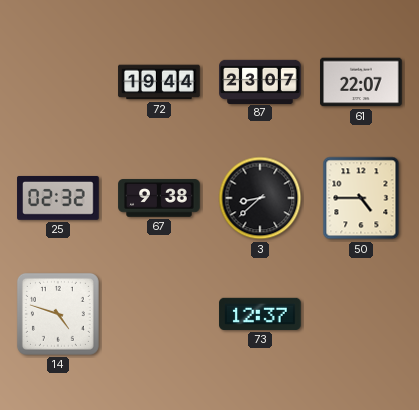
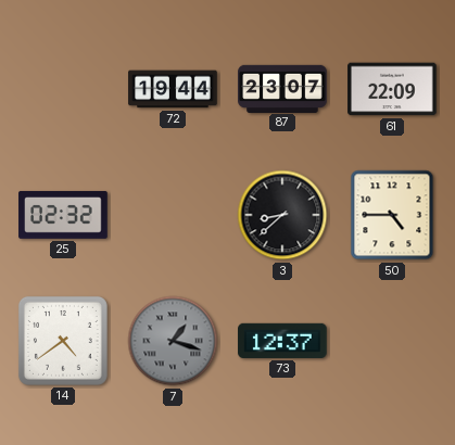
61: 22:07 -> 22:09
67: 9:38 -> none
14: 4:48 -> 4:39
7: none -> 1:18
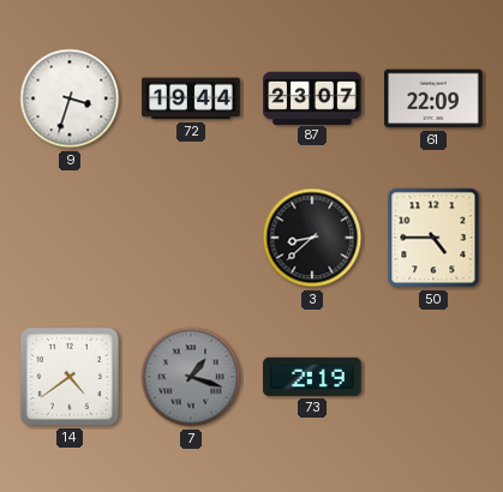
9: none -> 3:33
25: 02:32 -> none
73: 12:37 -> 2:19
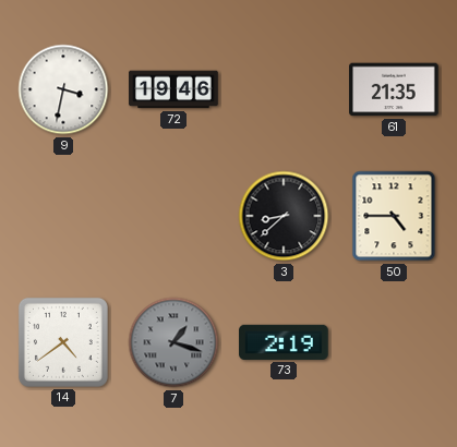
9: 3:33 -> 3:32
72: 19:44 -> 19:46
87: 23:07 -> none
61: 22:09 -> 21:35
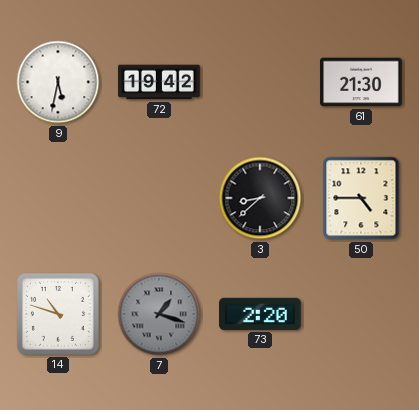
9: 3:32 -> 5:32
72: 19:46 -> 19:42
61: 21:35 -> 21:30
14: 4:39 -> 10:48
73: 2:19 -> 2:20
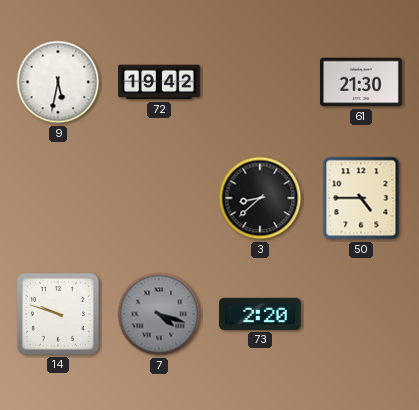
14: 10:48 -> 9:48
7: 1:18 -> 4:18
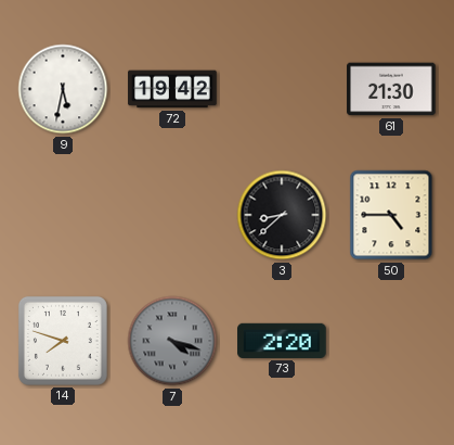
14: 9:48 -> 7:48
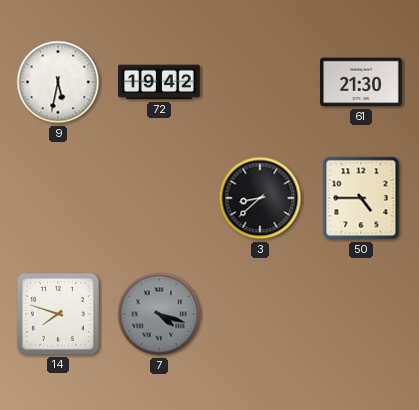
73: 2:20 -> none
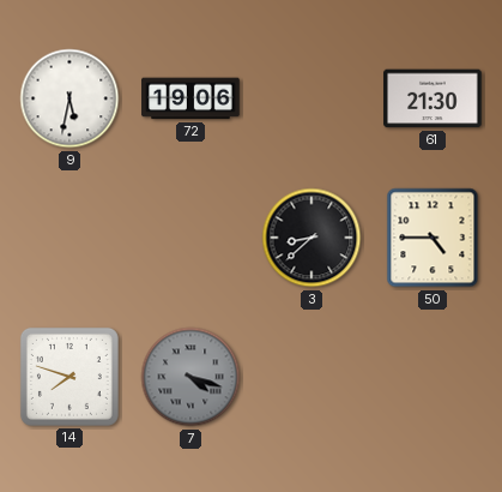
72: 19:42 -> 19:06
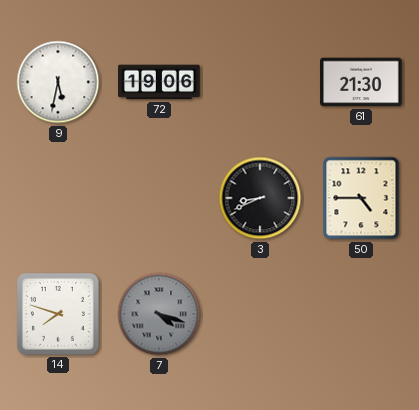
3: 8:38 -> 8:41
